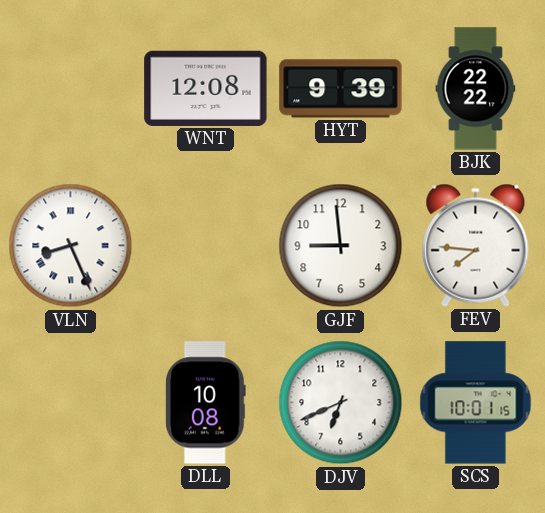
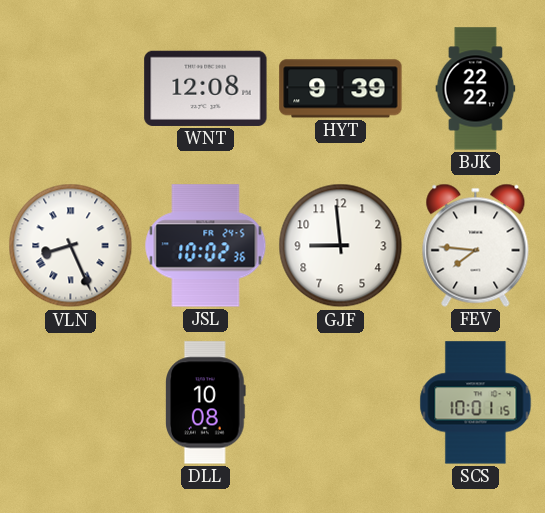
JSL: none -> 10:02
DJV: 6:41 -> none
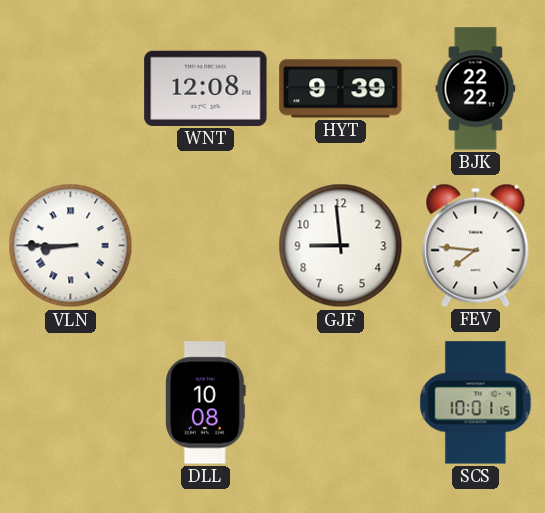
VLN: 8:26 -> 8:45
JSL: 10:02 -> none
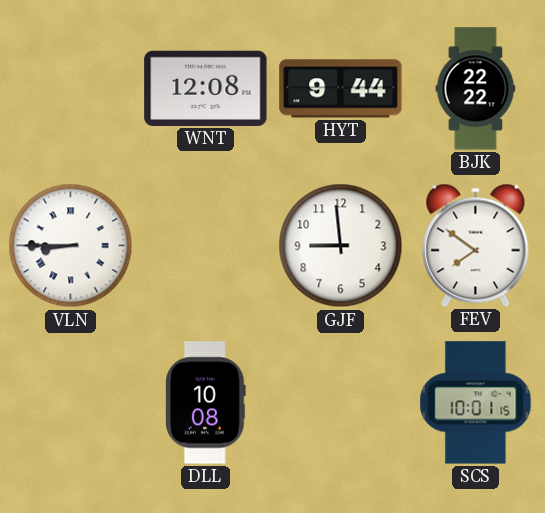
HYT: 9:39 -> 9:44
FEV: 7:46 -> 7:51
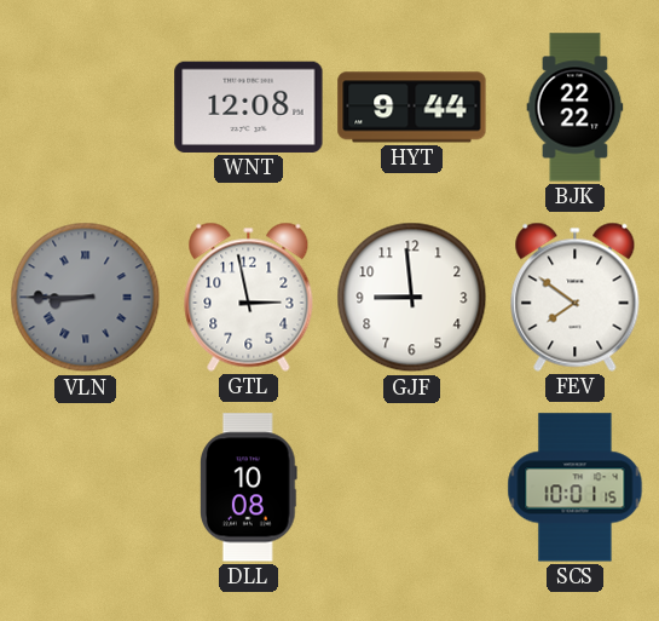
VLN dial: white -> grey
GTL: none -> 2:58
